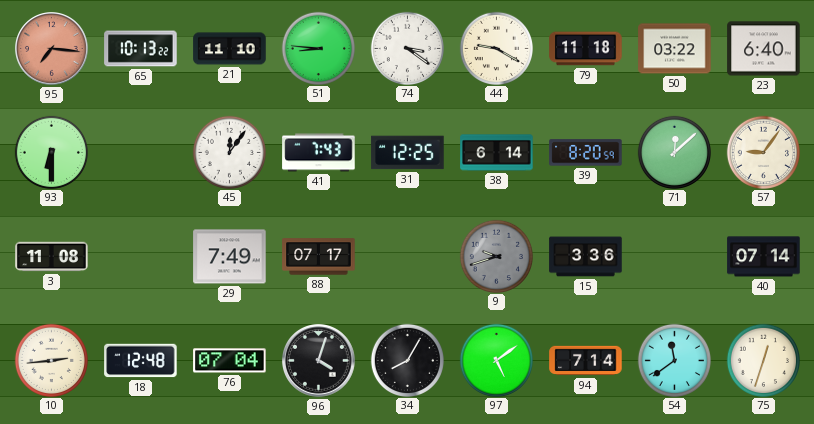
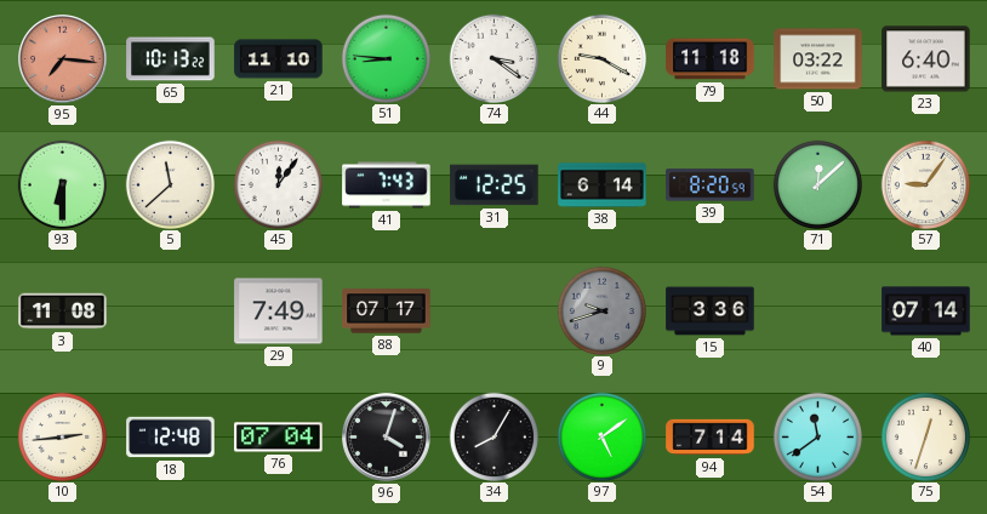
5: none -> 11:38
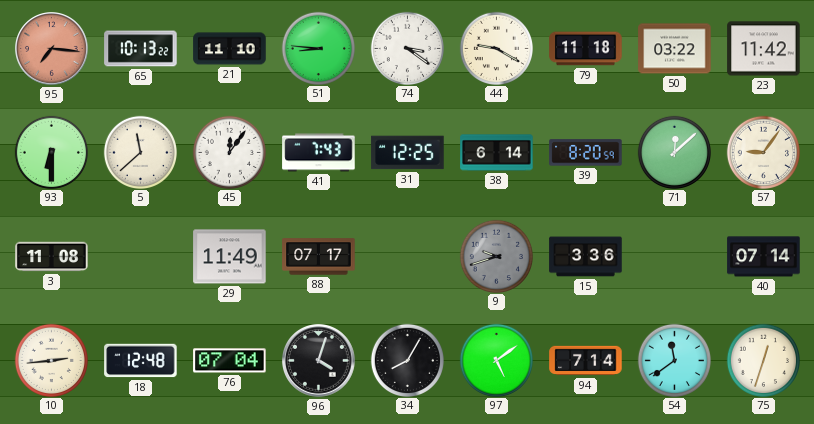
23: 6:40 -> 11:42
29: 7:49 -> 11:49
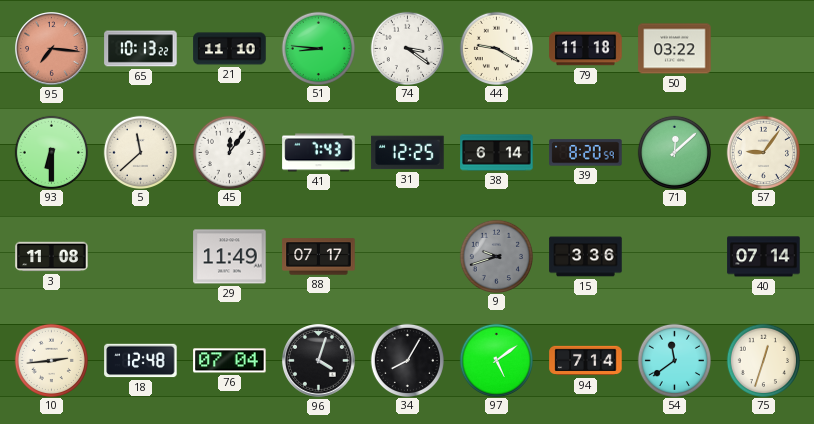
23: 11:42 -> none
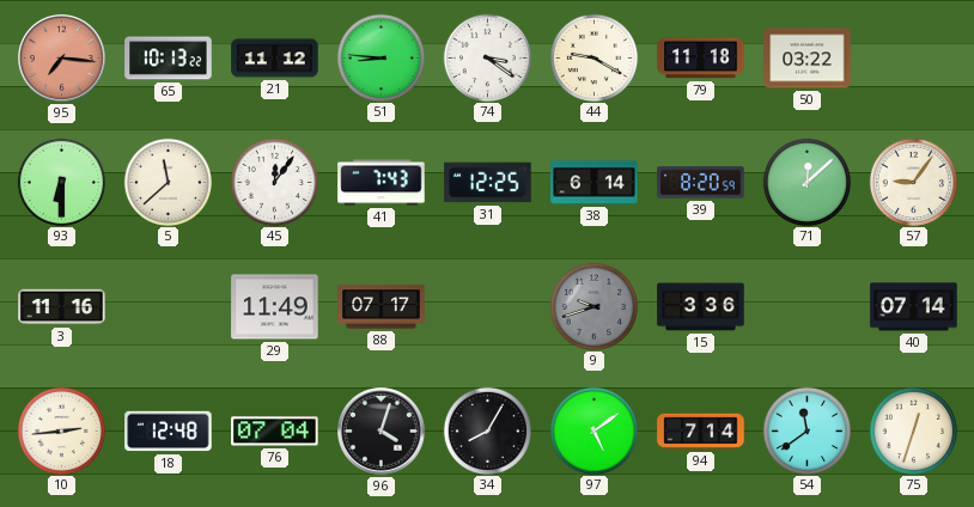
21: 11:10 -> 11:12
3: 11:08 -> 11:16
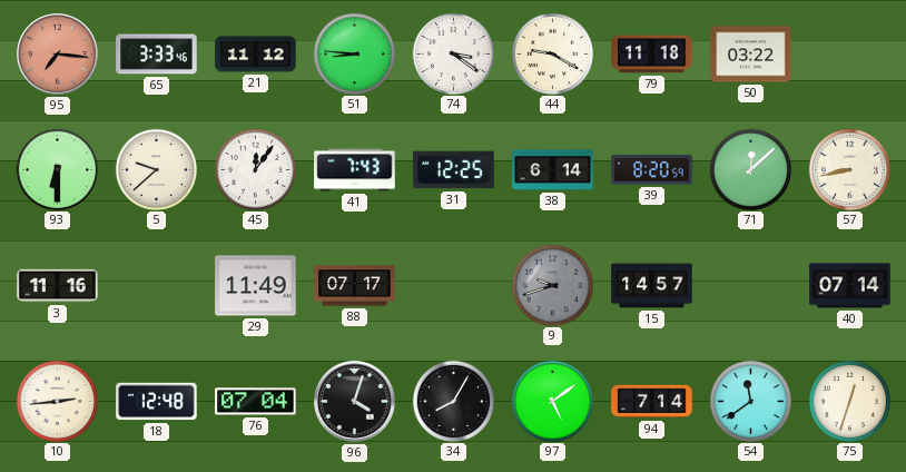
65: 10:13 -> 3:33
5: 11:38 -> 9:38
57: 9:06 -> 8:43
15: 3:36 -> 14:57
